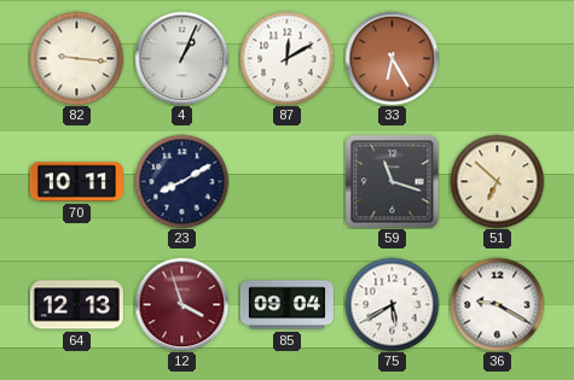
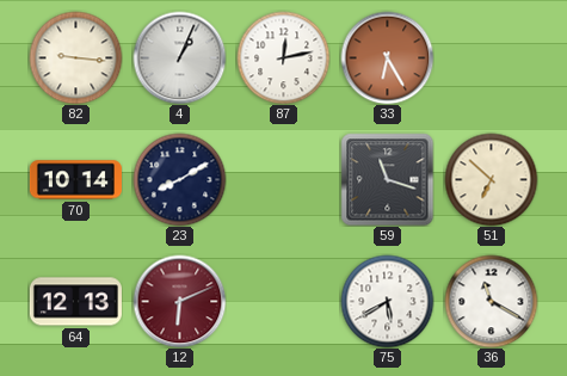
87: 12:10 -> 12:13
70: 10:11 -> 10:14
12: 3:57 -> 6:11
85: 09:04 -> none
36: 9:20 -> 11:20
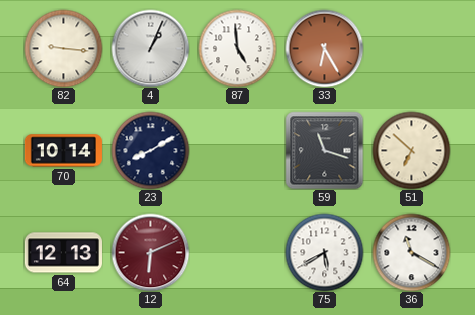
87: 12:13 -> 4:59
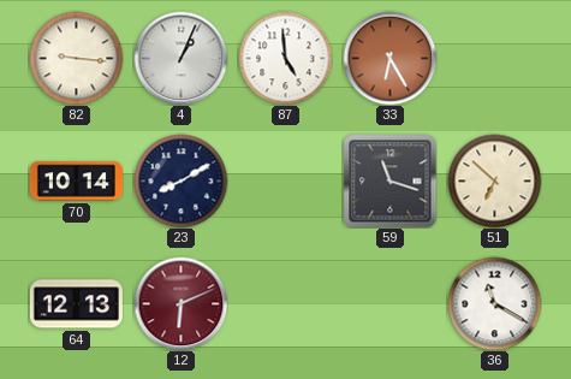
75: 5:40 -> none
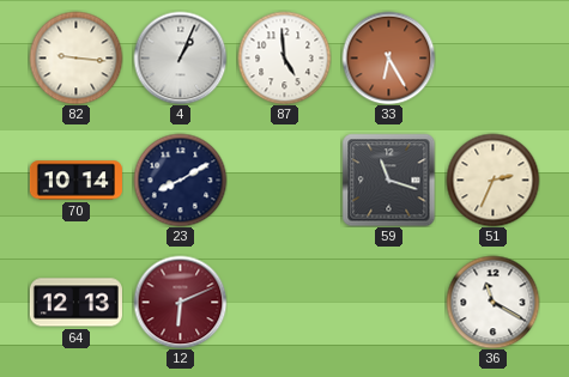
51: 6:52 -> 2:34
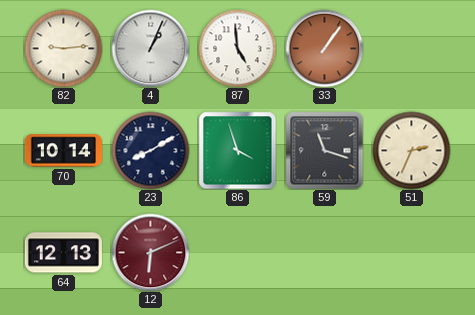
82: 9:16 -> 9:14
33: 6:25 -> 1:06
86: none -> 3:57
36: 11:20 -> none
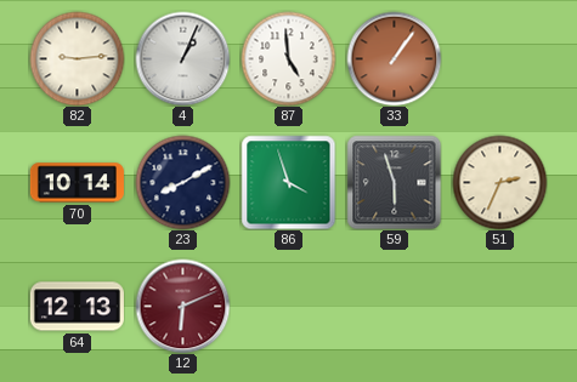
59: 11:18 -> 5:57
